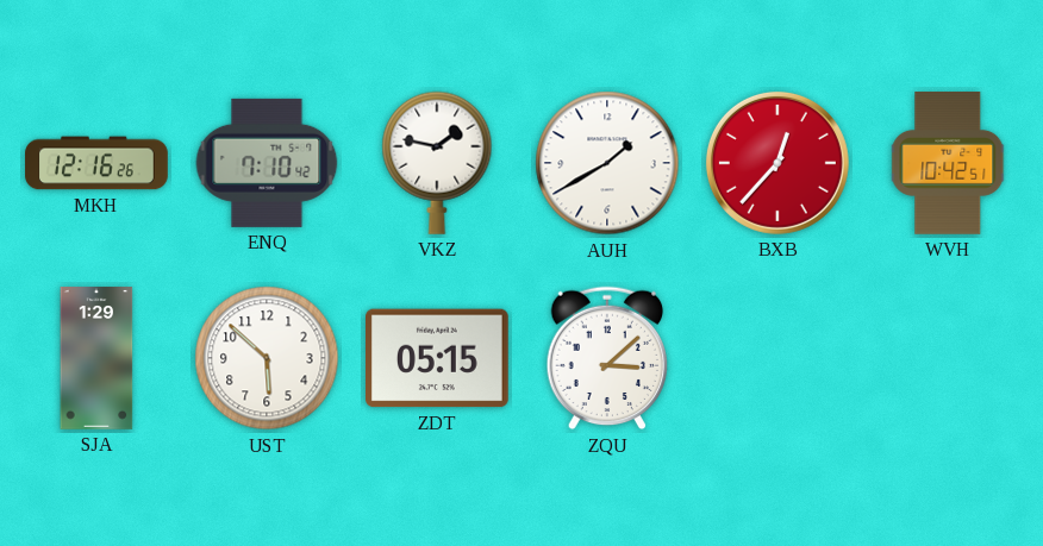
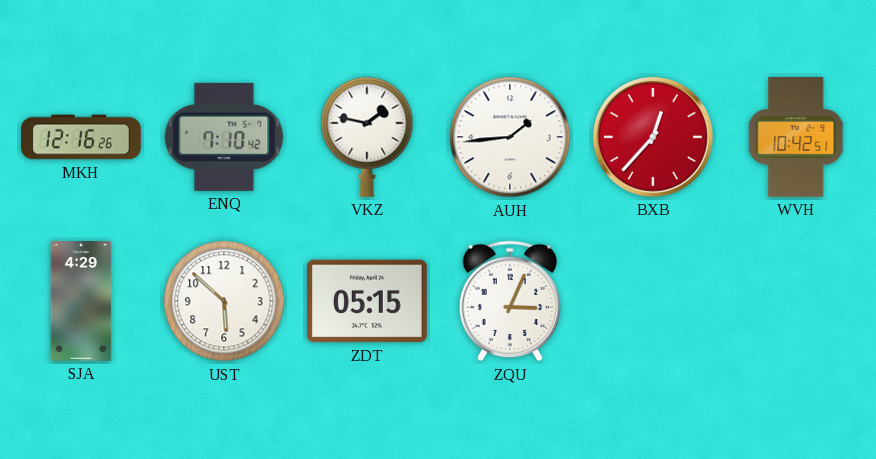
AUH: 1:40 -> 1:44
SJA: 1:29 -> 4:29
ZQU: 3:08 -> 3:04
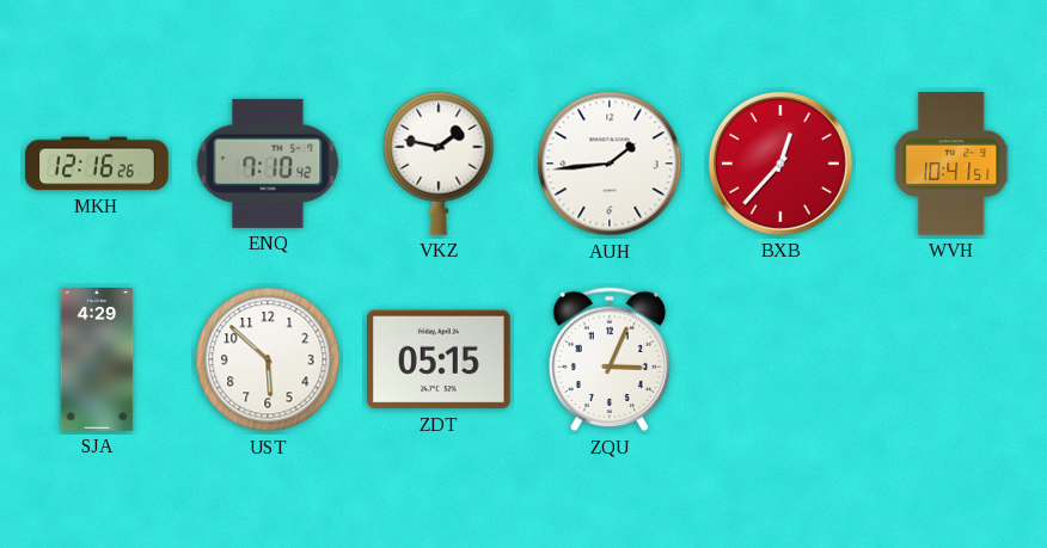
WVH: 10:42 -> 10:41
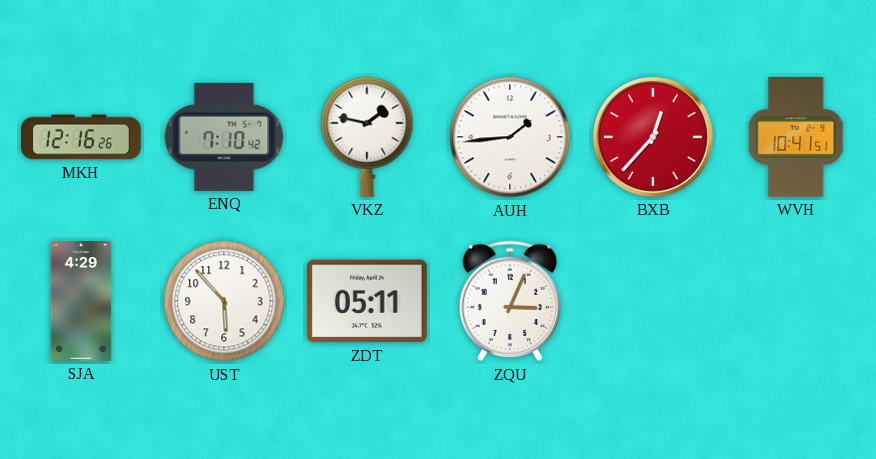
UST: 5:52 -> 5:53
ZDT: 05:15 -> 05:11
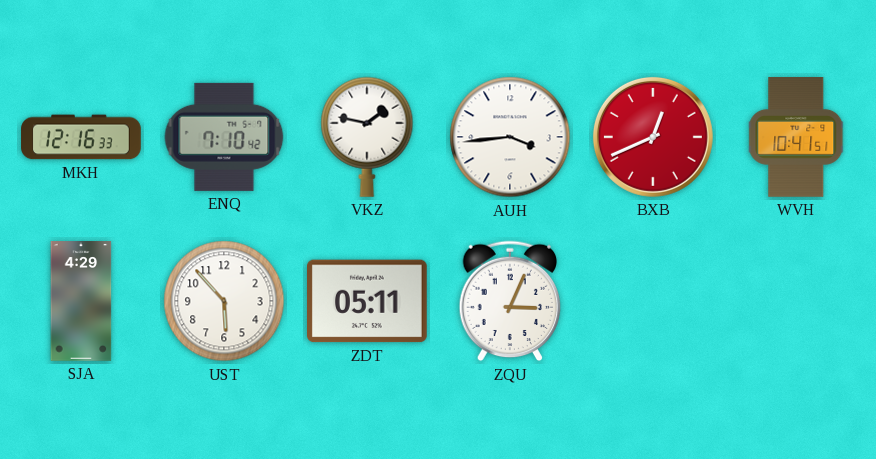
MKH: 12:16:26 -> 12:16:33
AUH: 1:44 -> 3:44
BXB: 12:37 -> 12:41
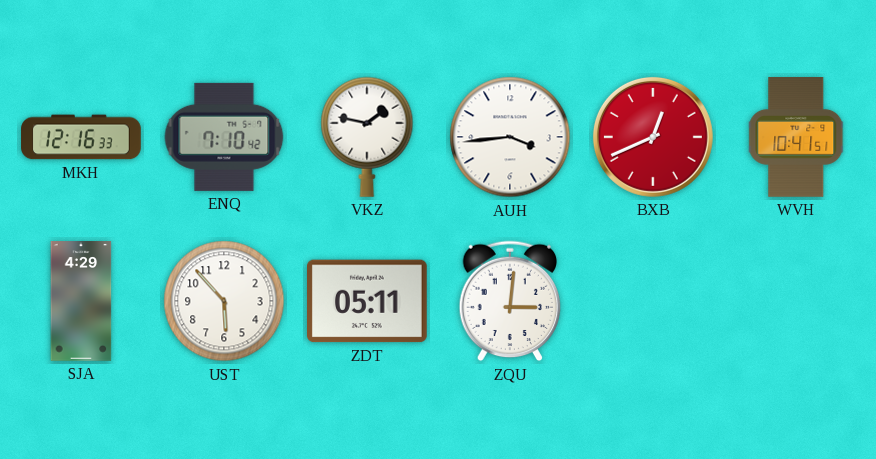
ZQU: 3:04 -> 3:01
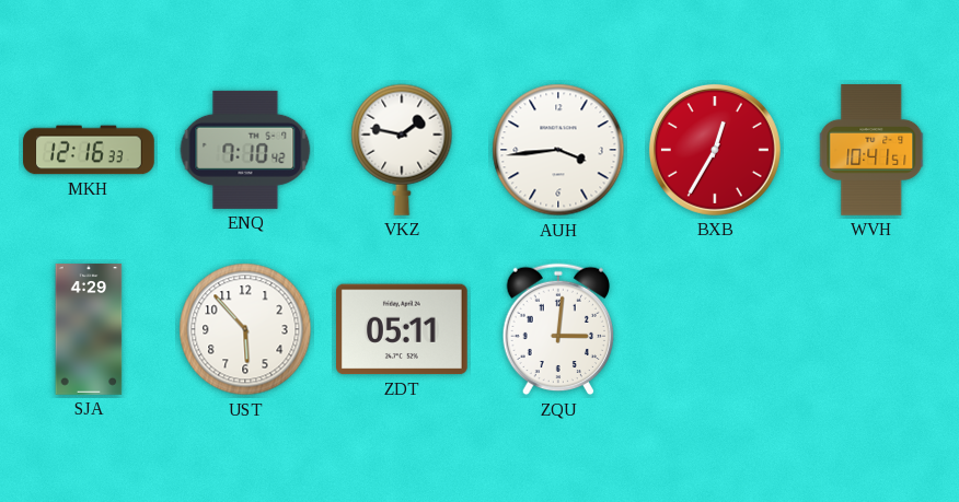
BXB: 12:41 -> 12:35
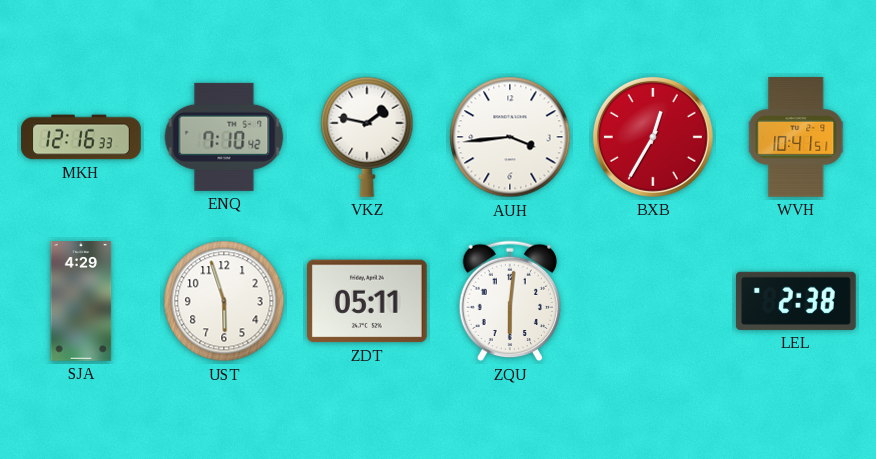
UST: 5:53 -> 5:57
ZQU: 3:01 -> 6:01
LEL: none -> 2:38
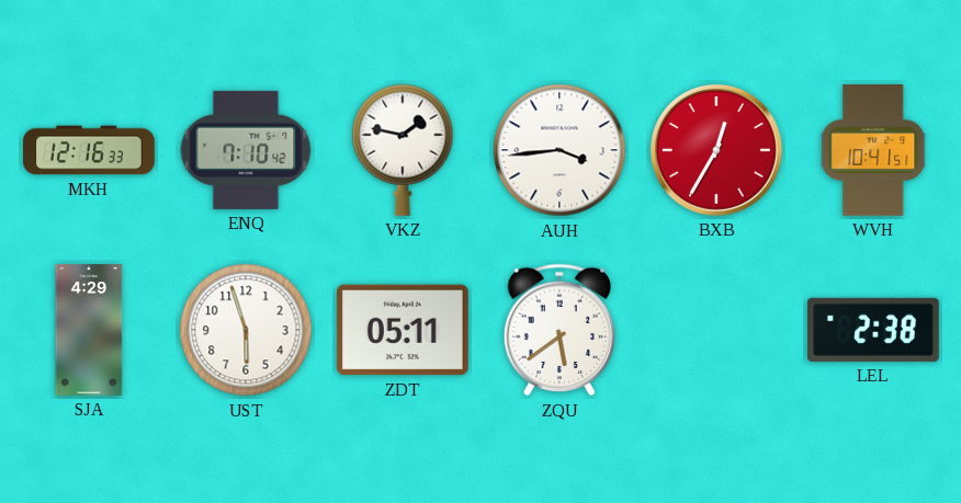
ZQU: 6:01 -> 5:39
